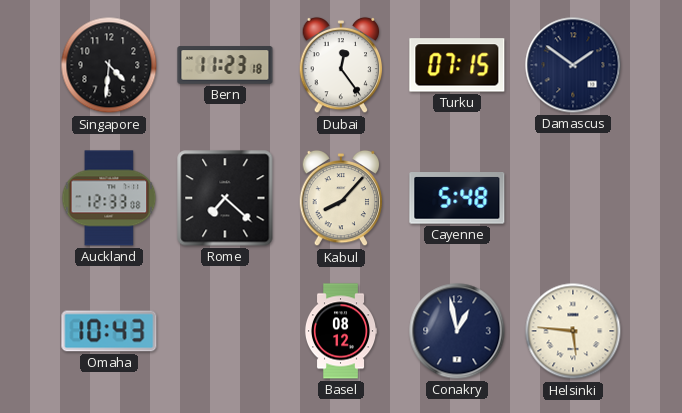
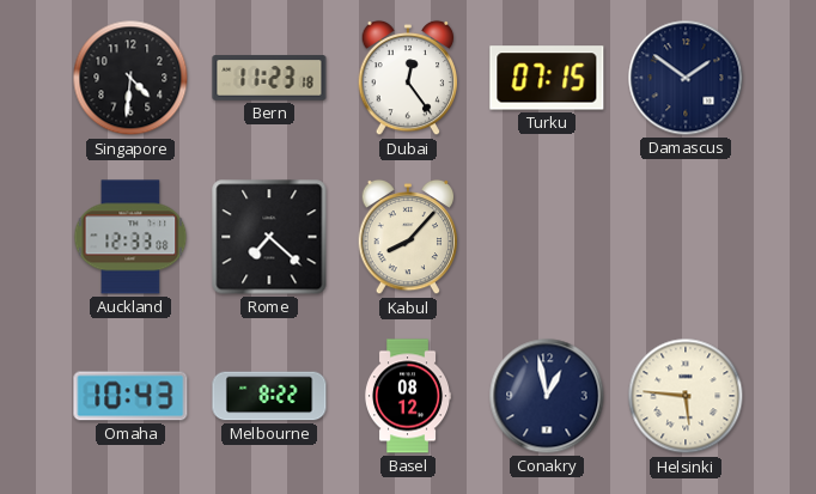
Cayenne: 5:48 -> none
Melbourne: none -> 8:22
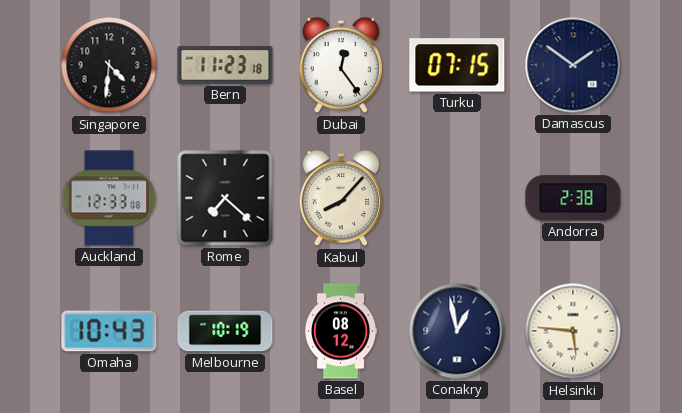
Andorra: none -> 2:38
Melbourne: 8:22 -> 10:19
